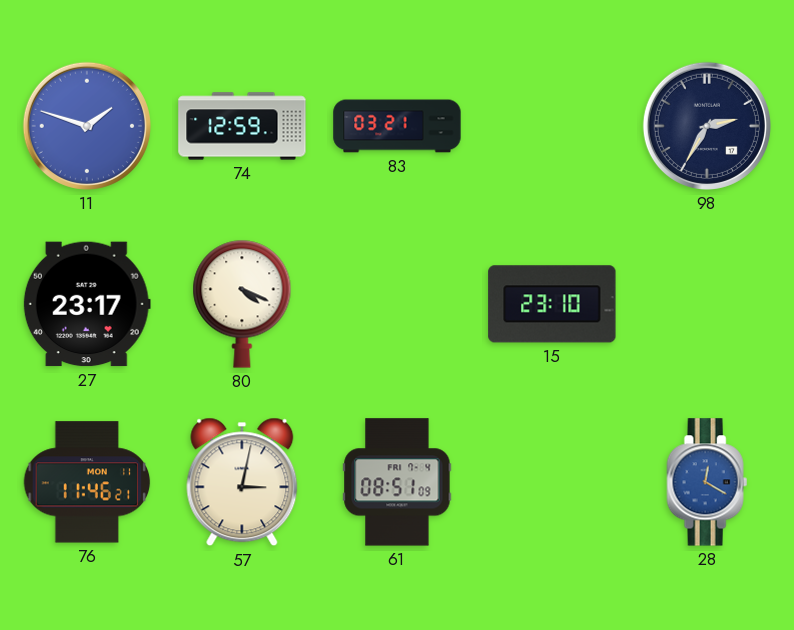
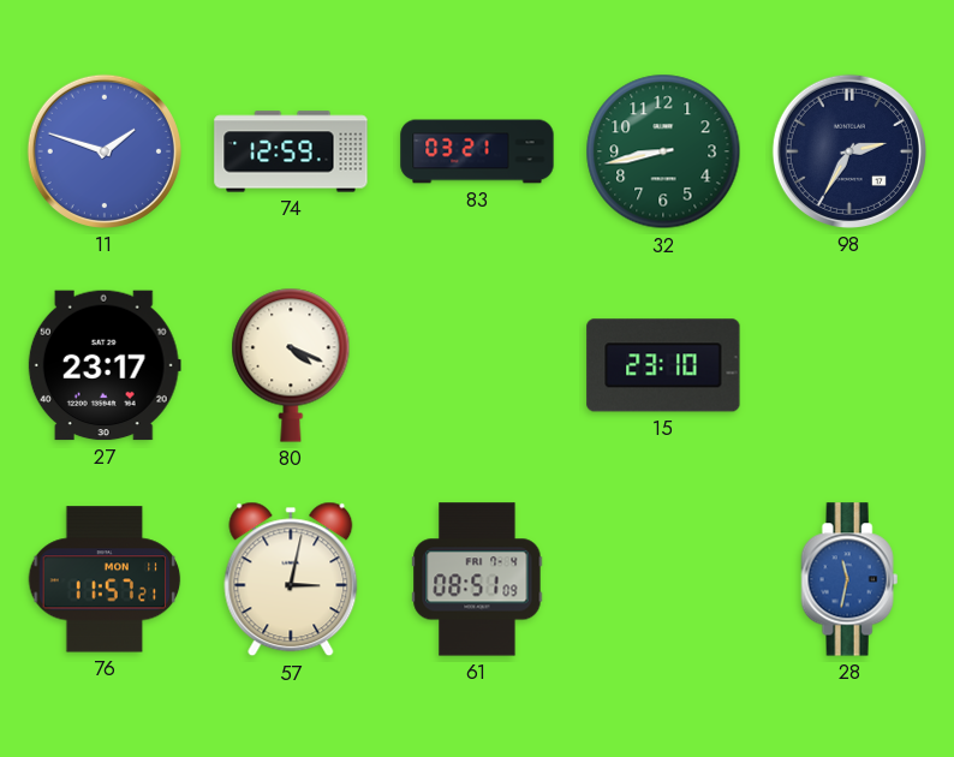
32: none -> 8:43
76: 11:46 -> 11:57
28: 12:20 -> 11:32
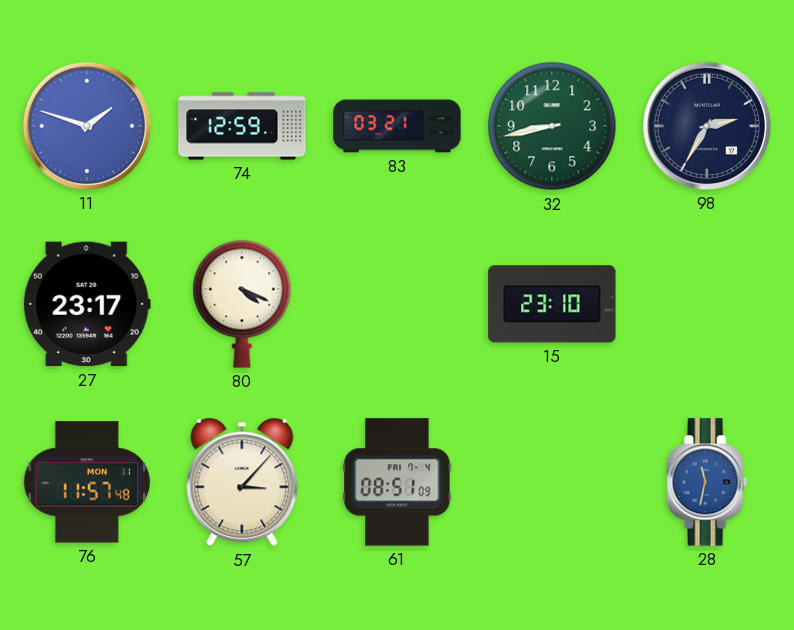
76: 11:57:21 -> 11:57:48
57: 3:02 -> 3:07
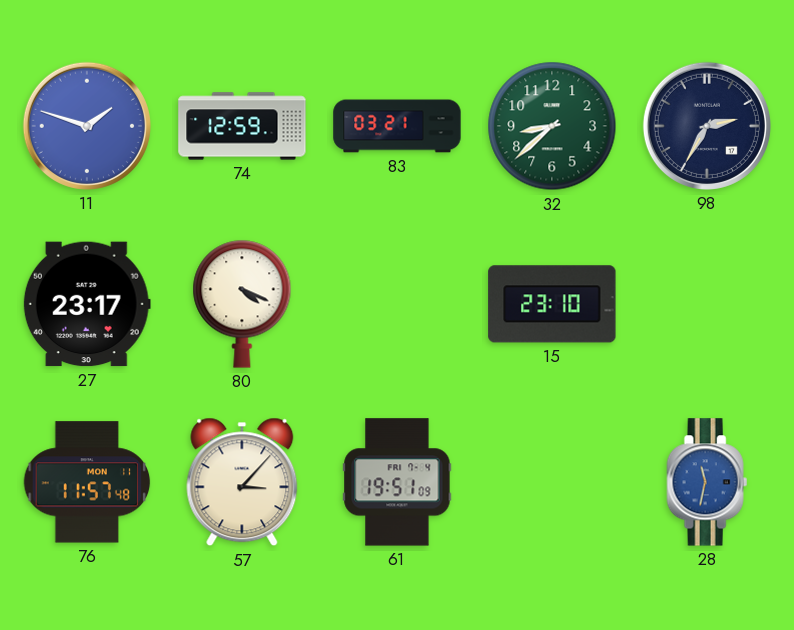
32: 8:43 -> 8:38
61: 08:51 -> 19:51
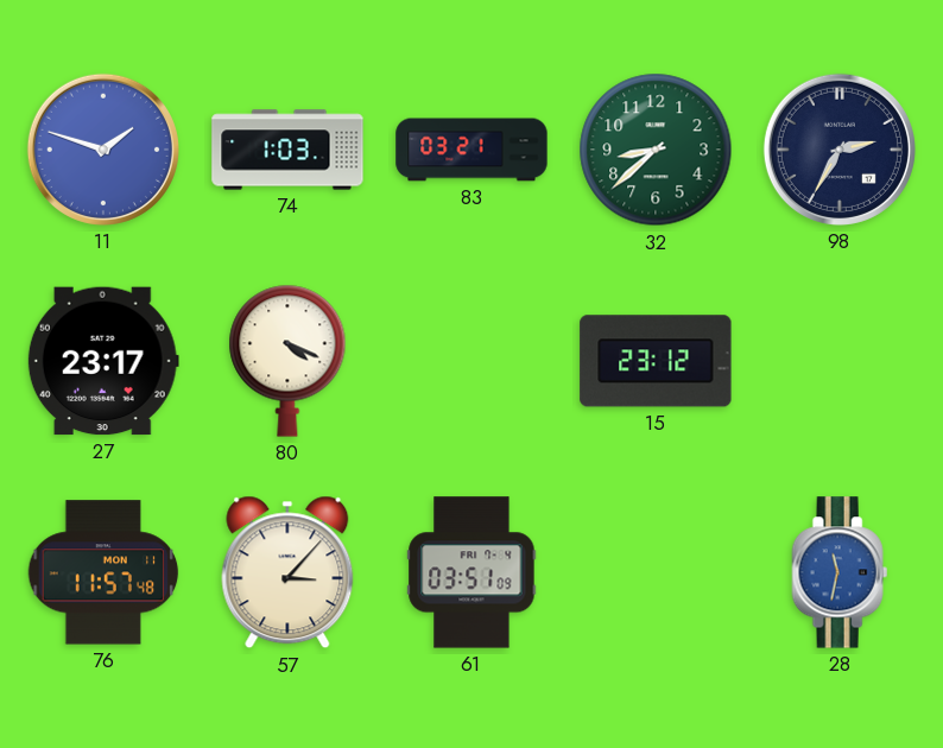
74: 12:59 -> 1:03
15: 23:10 -> 23:12
61: 19:51 -> 03:51
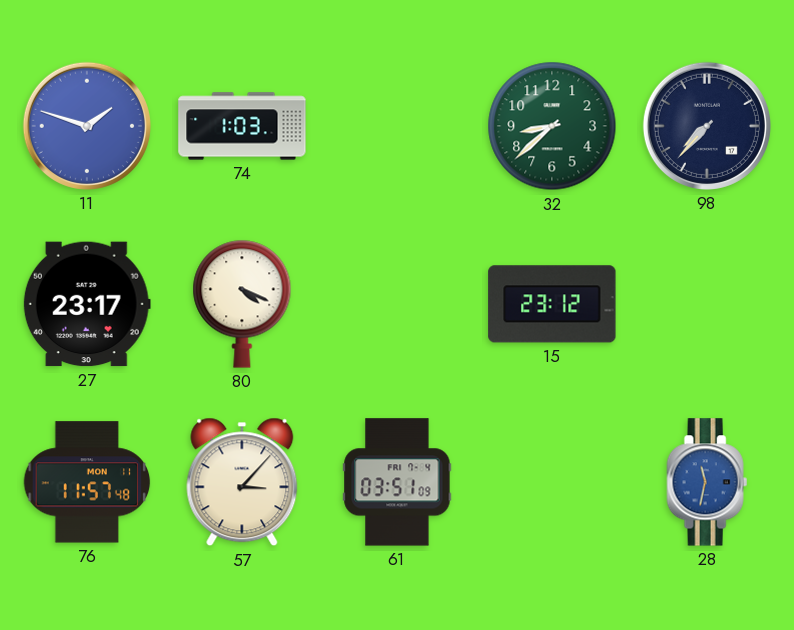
83: 03:21 -> none
98: 2:35 -> 7:37
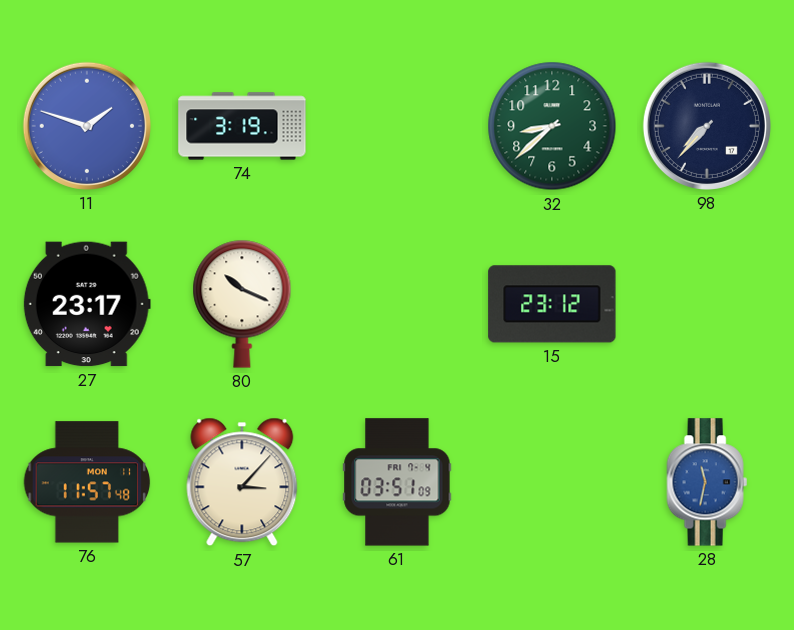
74: 1:03 -> 3:19
80: 4:19 -> 10:19
